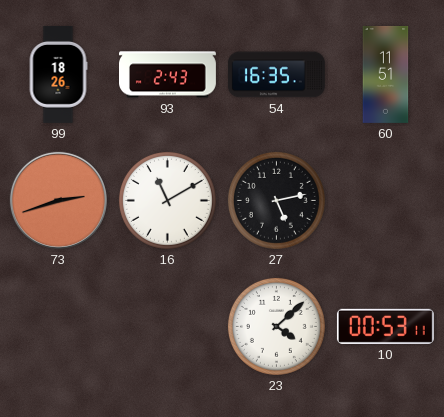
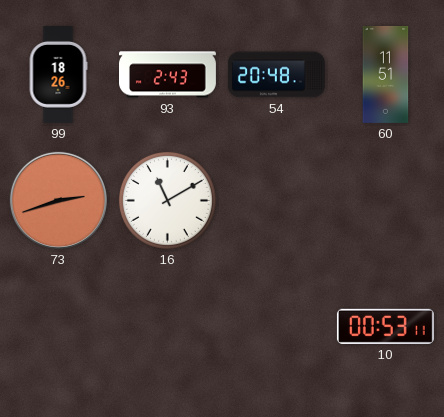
54: 16:35 -> 20:48
27: 5:13 -> none
23: 4:08 -> none
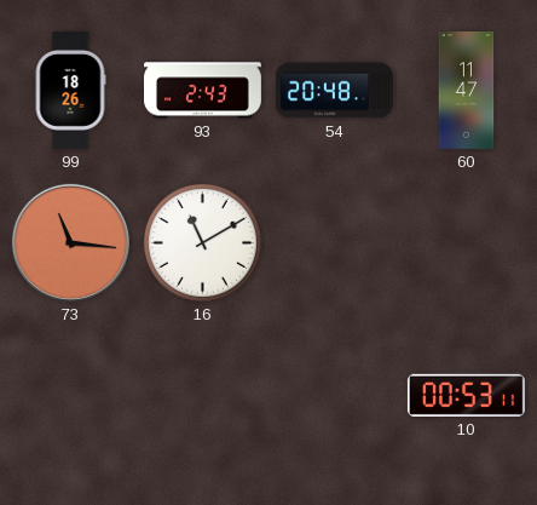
60: 11:51 -> 11:47
73: 2:42 -> 11:16
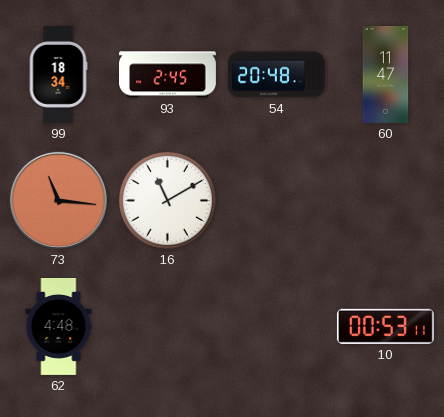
99: 18:26 -> 18:34
93: 2:43 -> 2:45
62: none -> 4:48
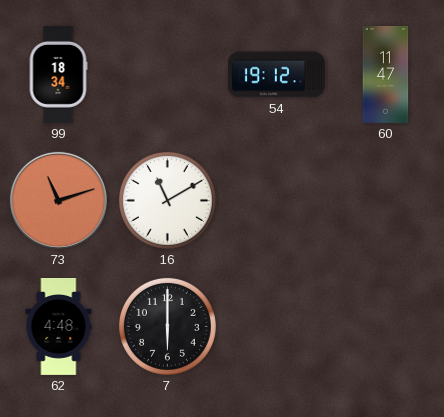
93: 2:45 -> none
54: 20:48 -> 19:12
73: 11:16 -> 11:12
7: none -> 6:00
10: 00:53 -> none
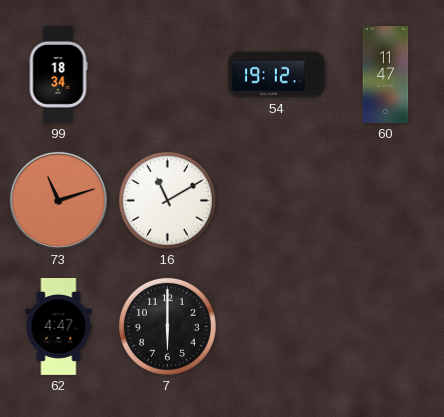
62: 4:48 -> 4:47
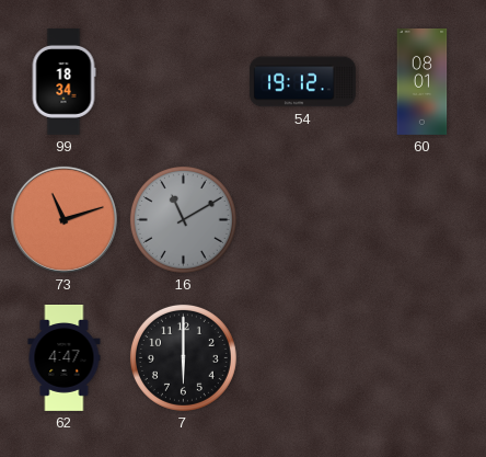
60: 11:47 -> 08:01
16 dial: white -> grey
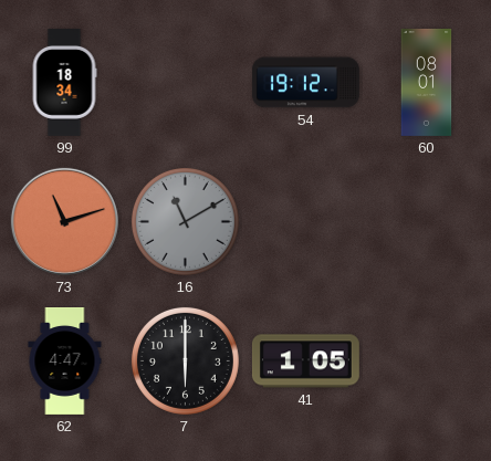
41: none -> 1:05
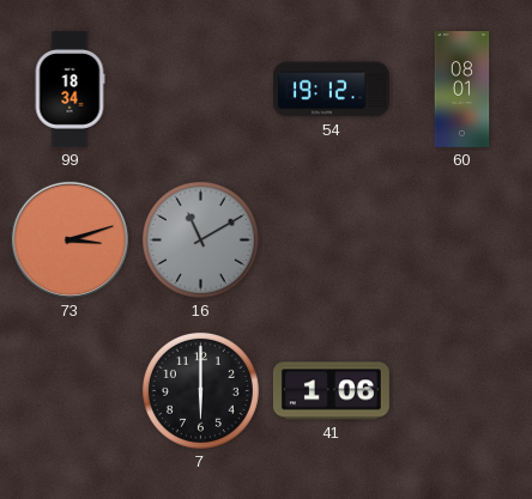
73: 11:12 -> 3:12
62: 4:47 -> none
41: 1:05 -> 1:06
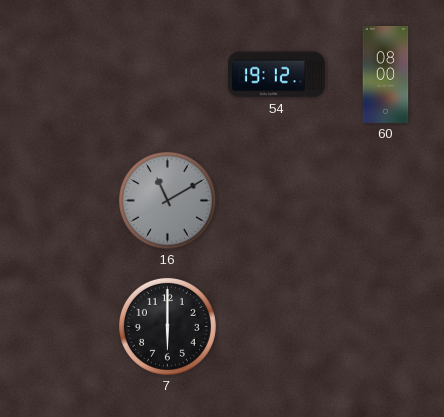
99: 18:34 -> none
60: 08:01 -> 08:00
73: 3:12 -> none
41: 1:06 -> none
